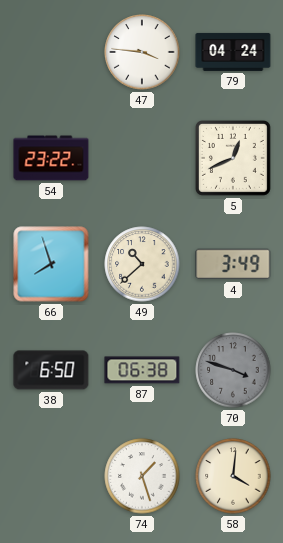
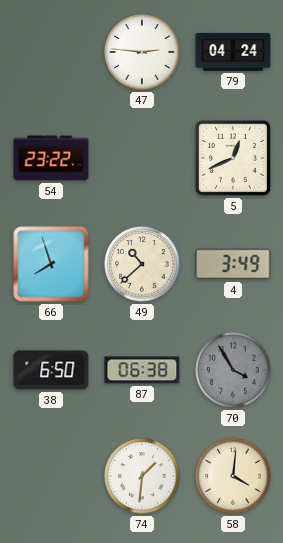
47: 3:46 -> 2:46
70: 3:48 -> 3:55
74: 1:27 -> 1:31
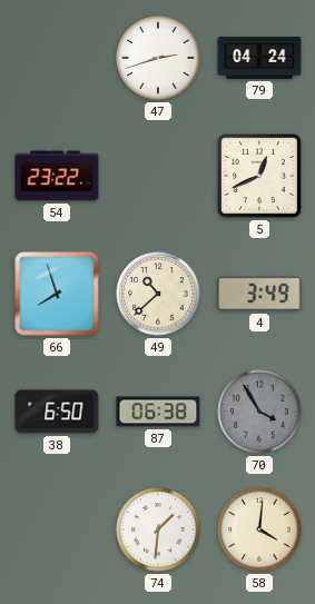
47: 2:46 -> 2:42
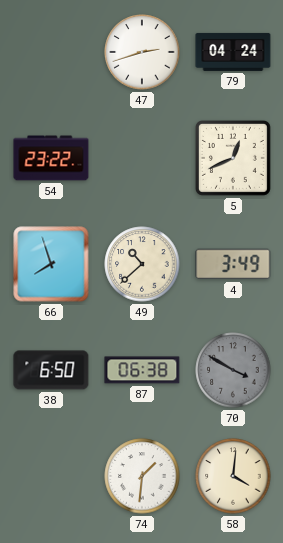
70: 3:55 -> 3:50
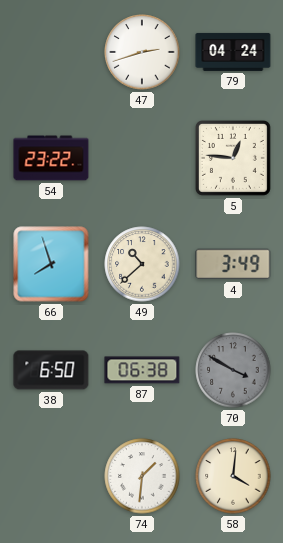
5: 12:41 -> 12:46
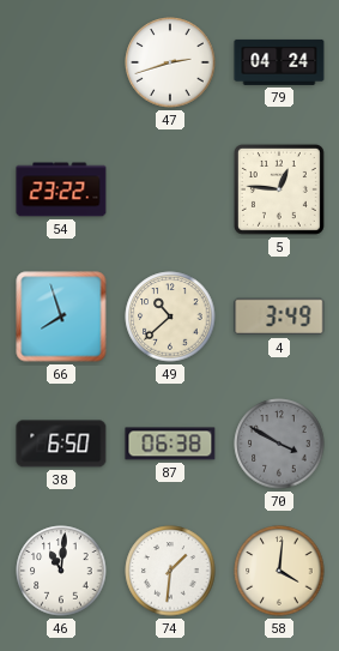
46: none -> 11:01
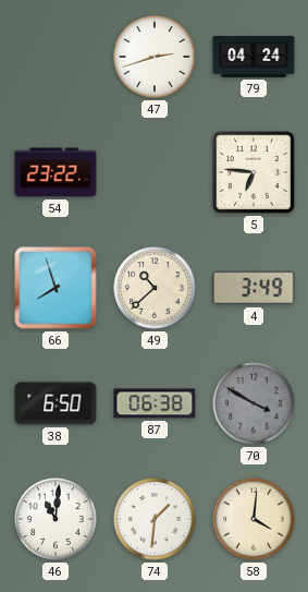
5: 12:46 -> 6:46
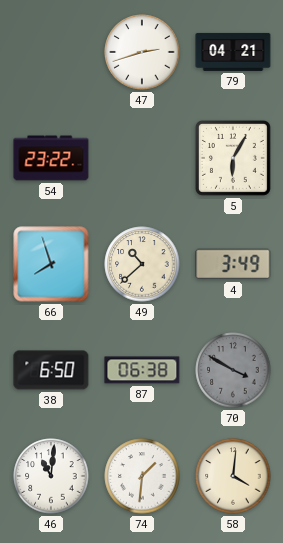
79: 04:24 -> 04:21
5: 6:46 -> 6:05
